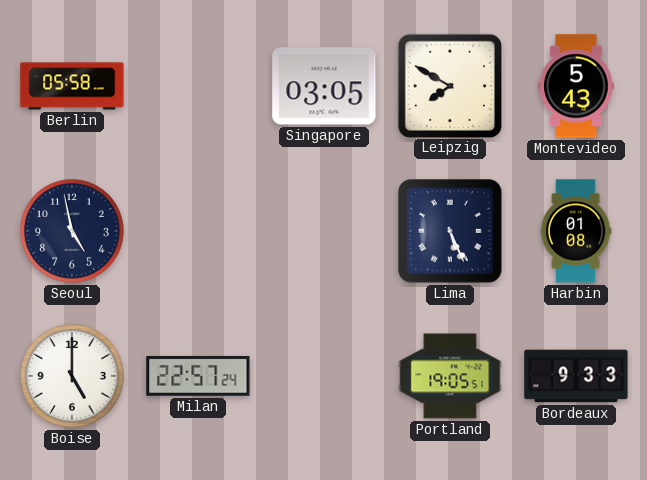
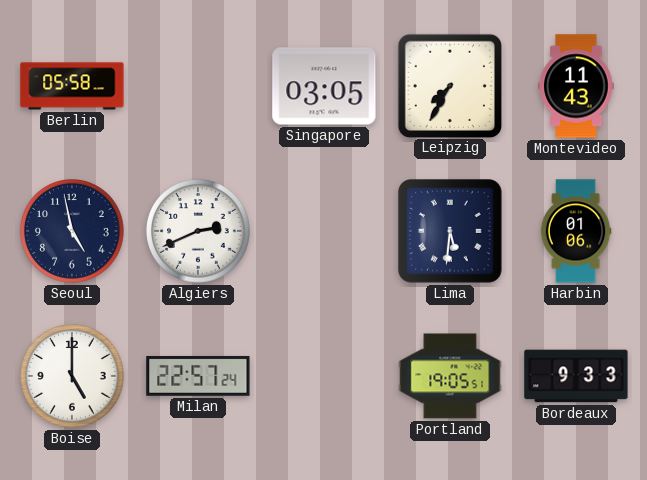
Leipzig: 7:50 -> 7:35
Montevideo: 5:43 -> 11:43
Algiers: none -> 2:41
Lima: 5:26 -> 5:31
Harbin: 01:08 -> 01:06
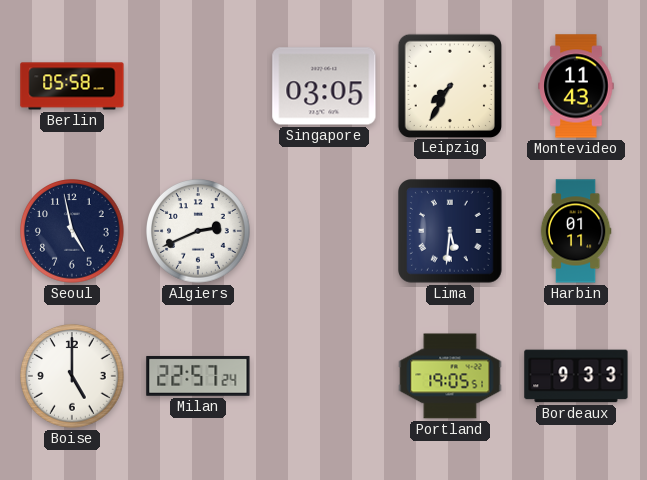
Harbin: 01:06 -> 01:11
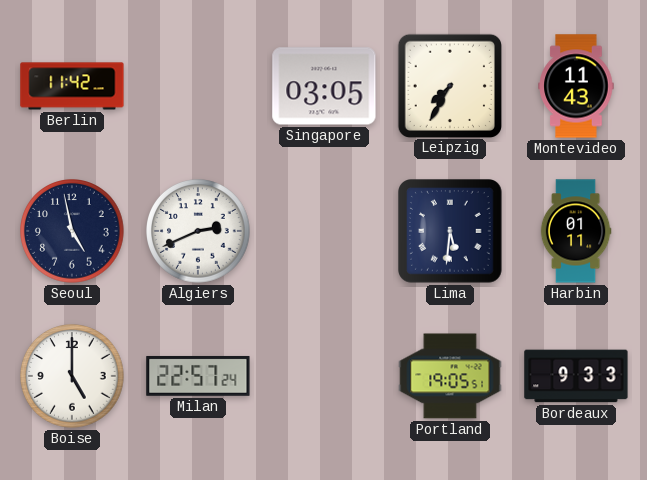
Berlin: 05:58 -> 11:42
